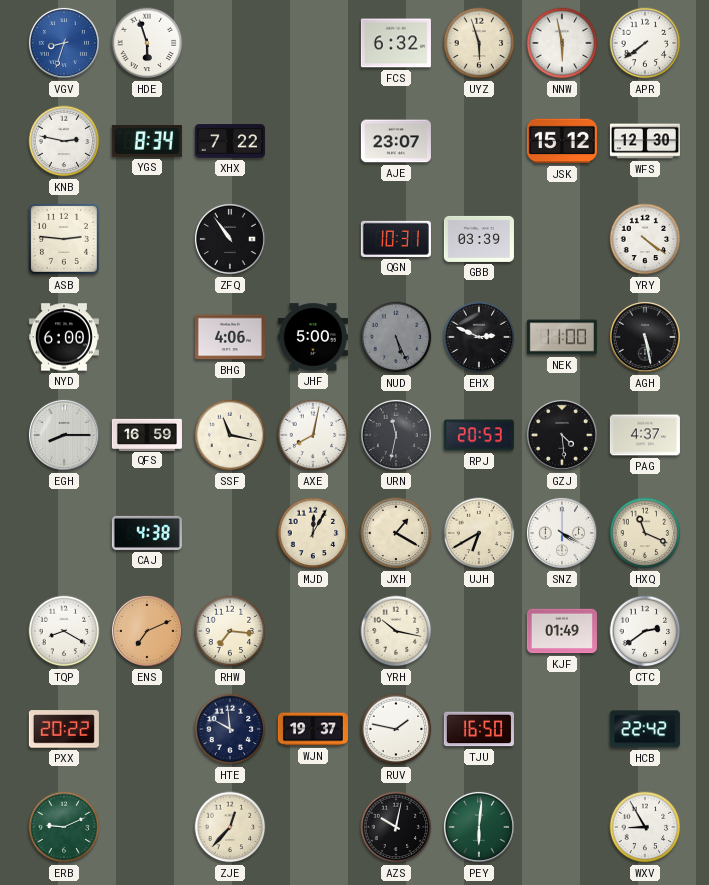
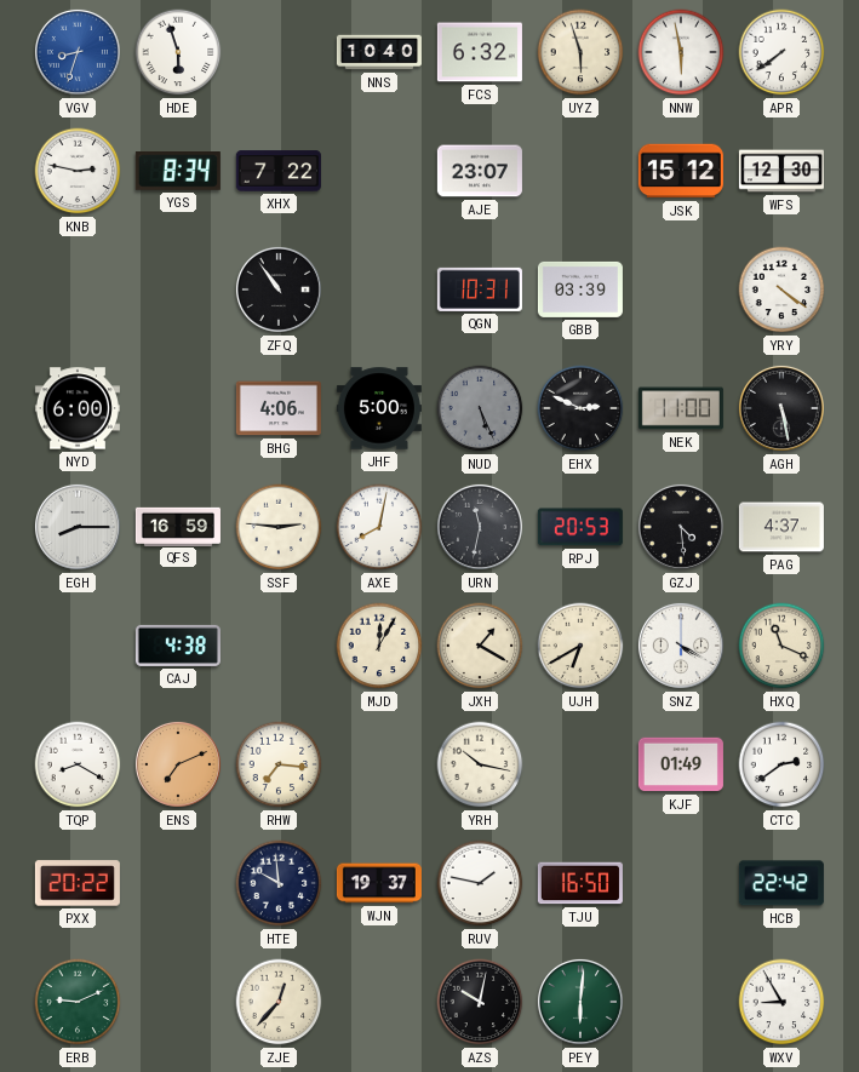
NNS: none -> 10:40
ASB: 2:46 -> none
SSF: 11:17 -> 2:46
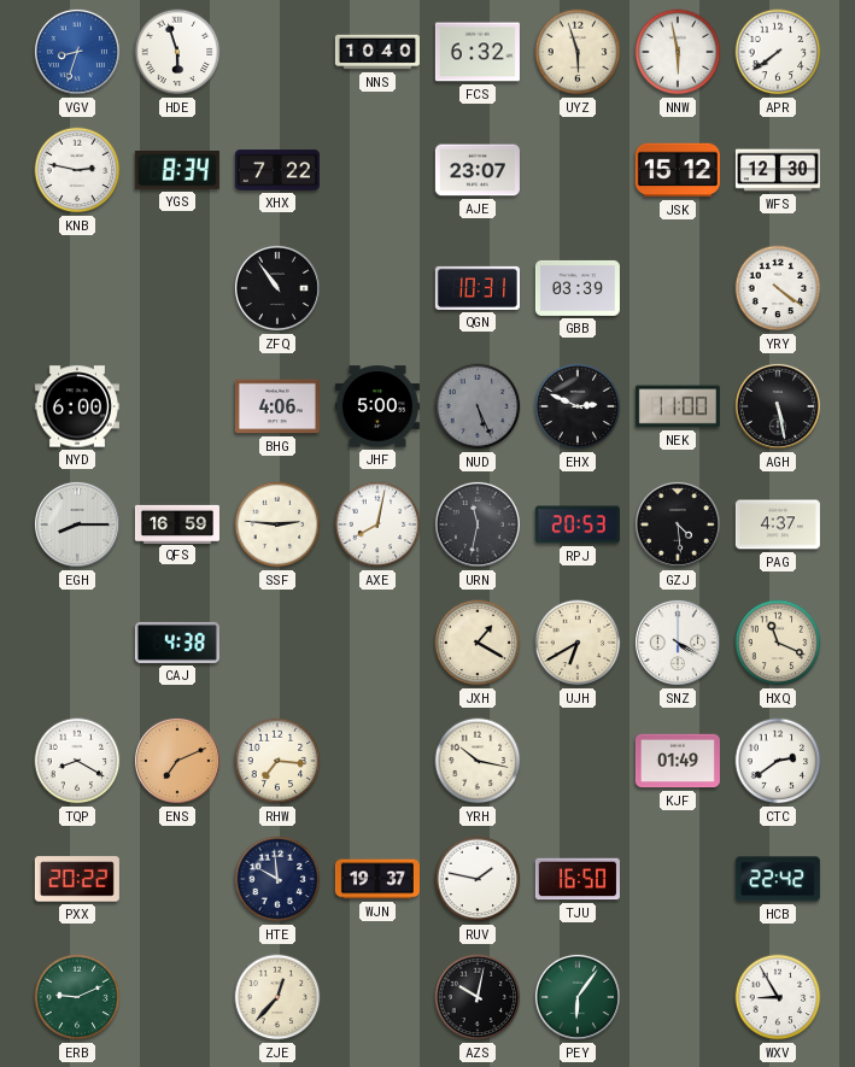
MJD: 12:05 -> none
PEY: 6:01 -> 6:06
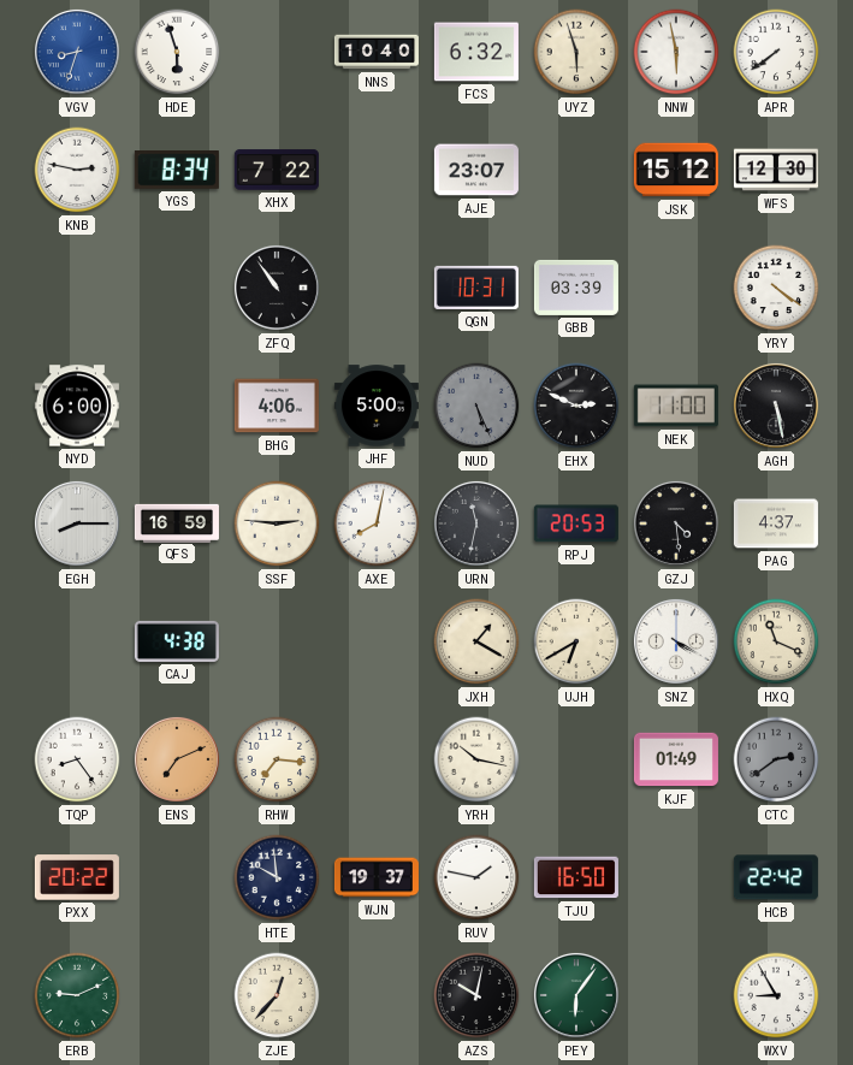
TQP: 8:20 -> 8:24
CTC dial: white -> grey
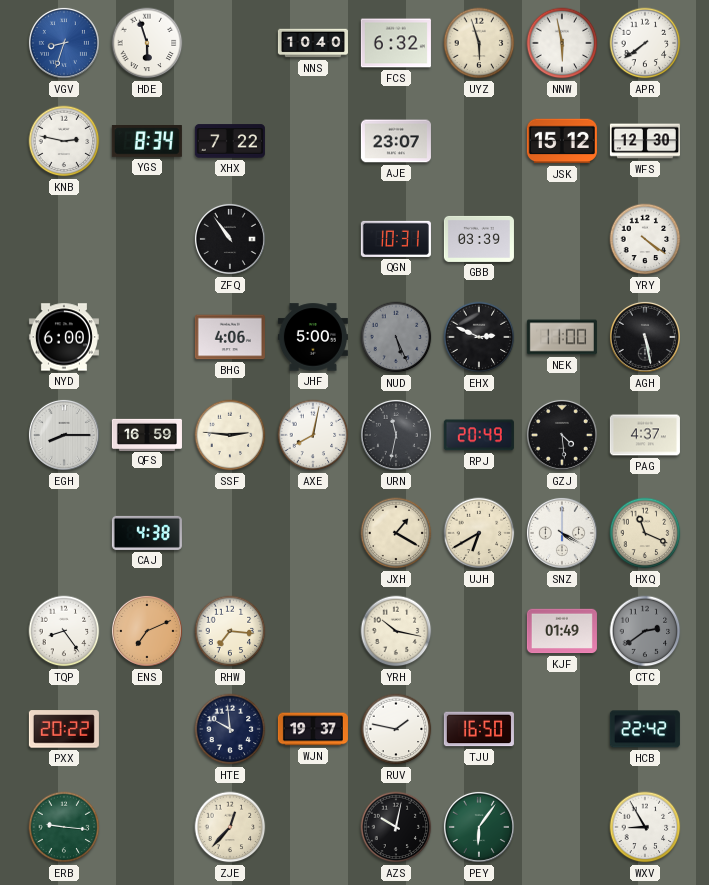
RPJ: 20:53 -> 20:49
ERB: 9:11 -> 9:16
